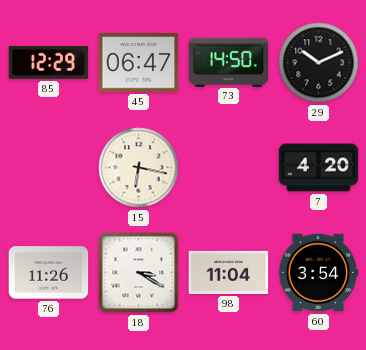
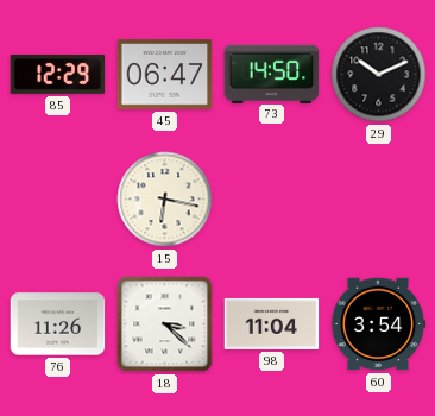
7: 4:20 -> none
18: 3:20 -> 3:22
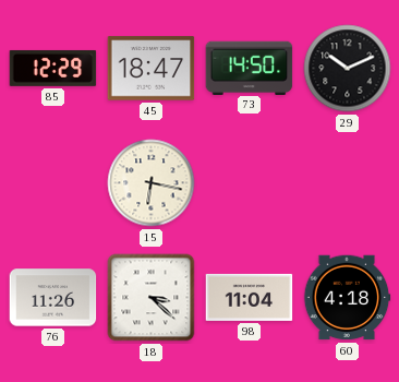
45: 06:47 -> 18:47
60: 3:54 -> 4:18
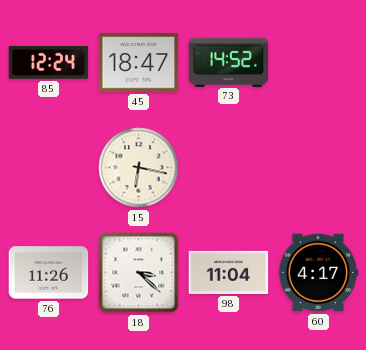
85: 12:29 -> 12:24
73: 14:50 -> 14:52
29: 10:11 -> none
60: 4:18 -> 4:17
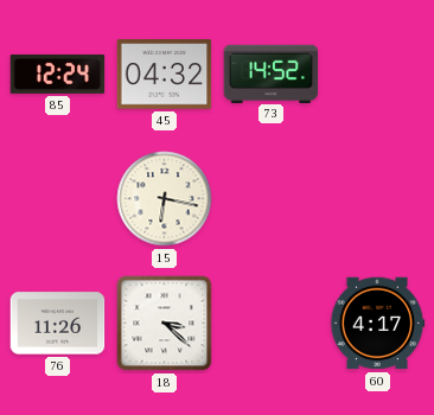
45: 18:47 -> 04:32
98: 11:04 -> none
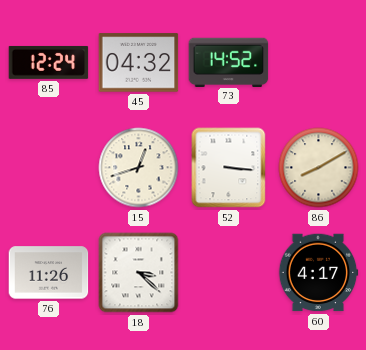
15: 6:17 -> 12:42
52: none -> 3:16
86: none -> 8:10
